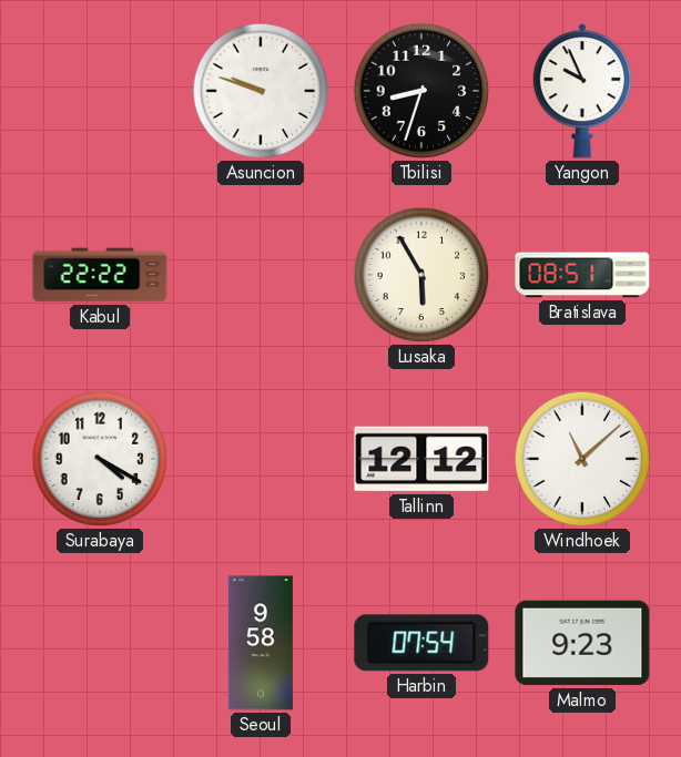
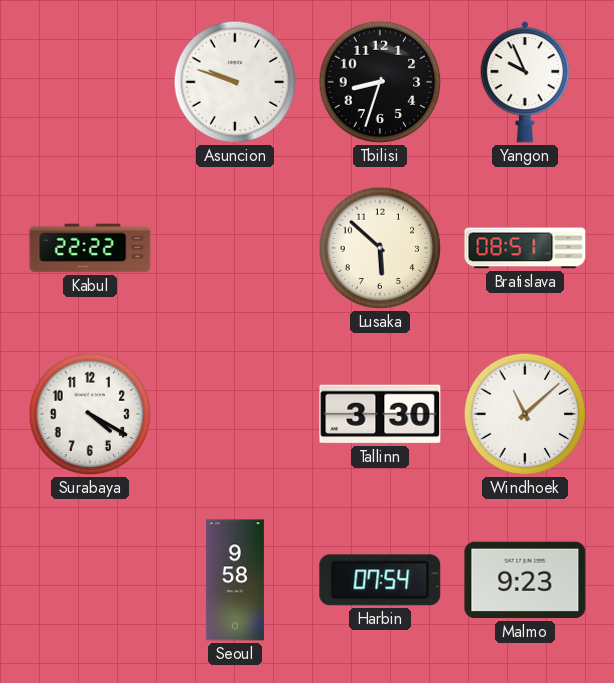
Lusaka: 5:55 -> 5:52
Tallinn: 12:12 -> 3:30
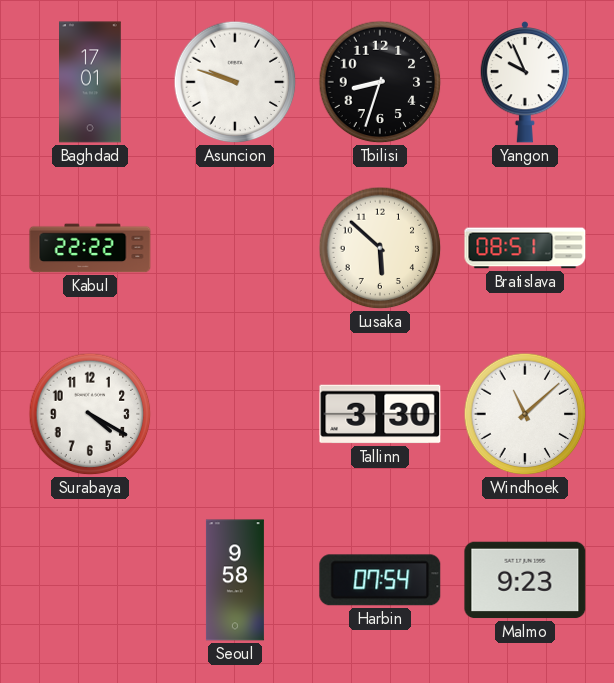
Baghdad: none -> 17:01
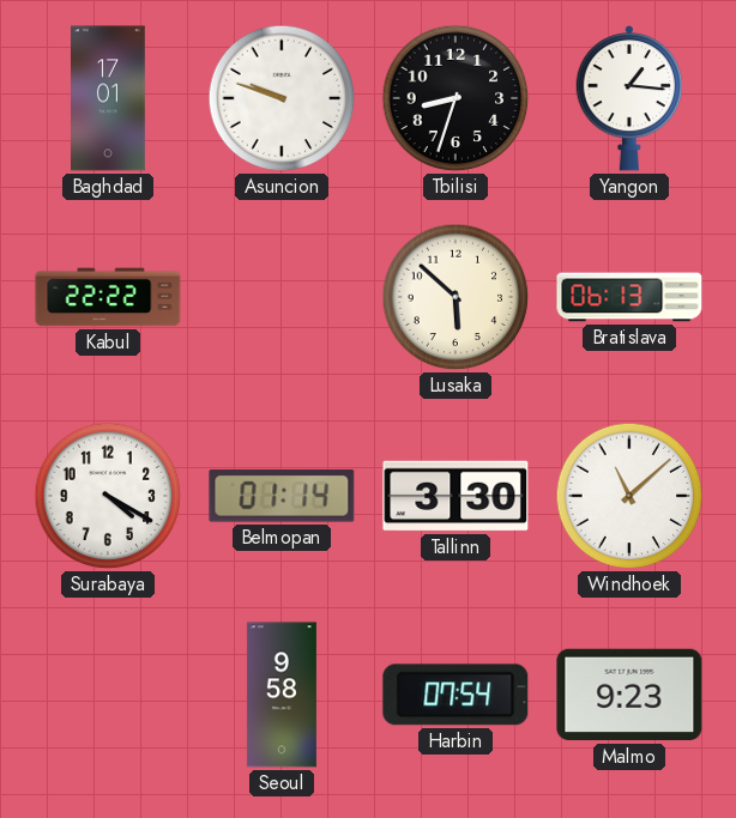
Yangon: 9:56 -> 1:16
Bratislava: 08:51 -> 06:13
Belmopan: none -> 01:14
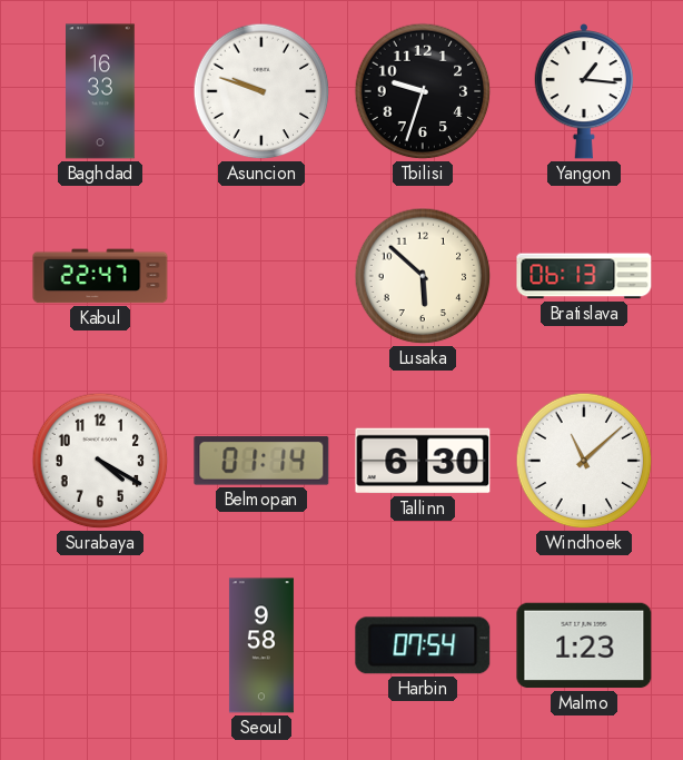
Baghdad: 17:01 -> 16:33
Tbilisi: 8:33 -> 9:33
Kabul: 22:22 -> 22:47
Tallinn: 3:30 -> 6:30
Malmo: 9:23 -> 1:23
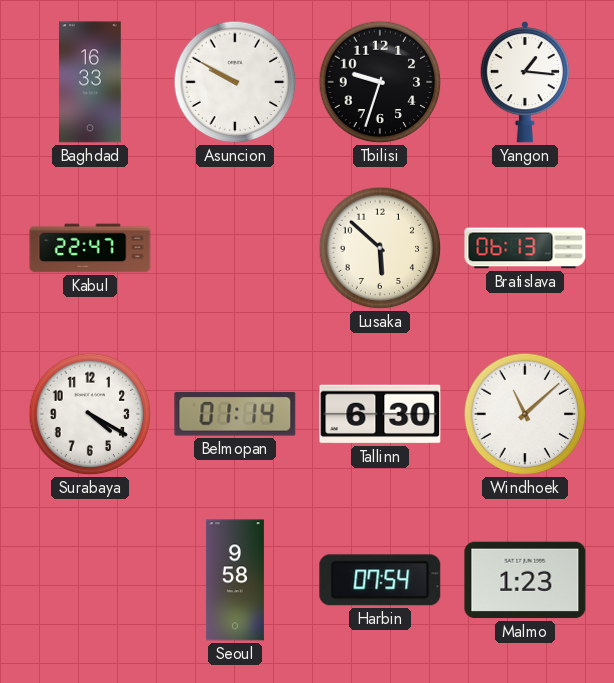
Asuncion: 9:48 -> 9:50
